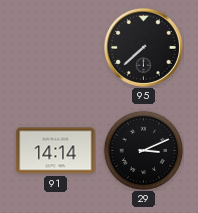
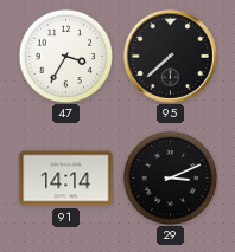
47: none -> 3:35
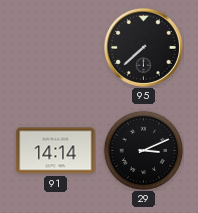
47: 3:35 -> none
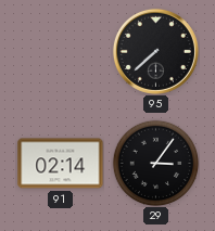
91: 14:14 -> 02:14
29: 3:11 -> 3:06
